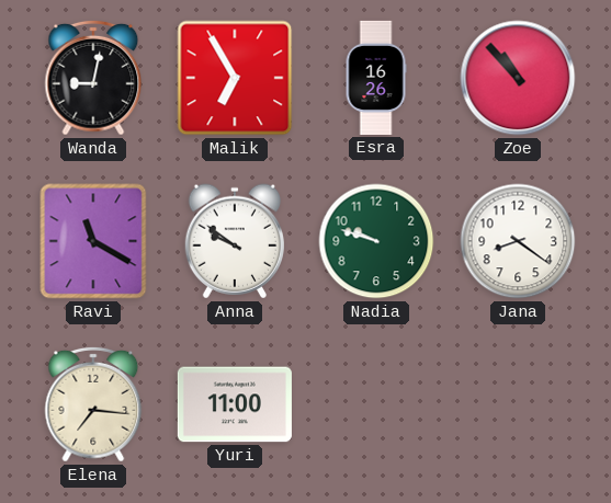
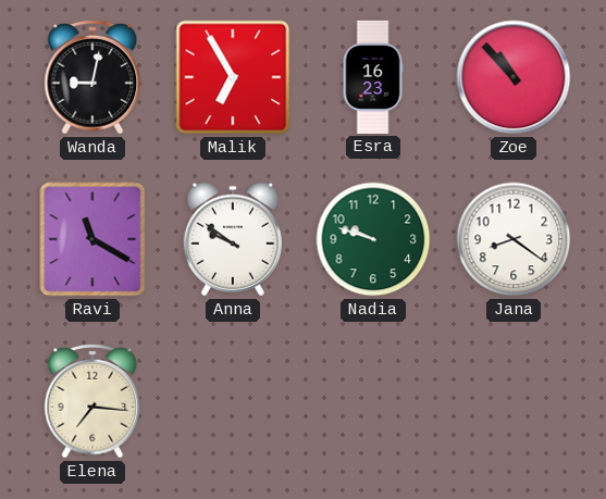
Esra: 16:26 -> 16:23
Yuri: 11:00 -> none
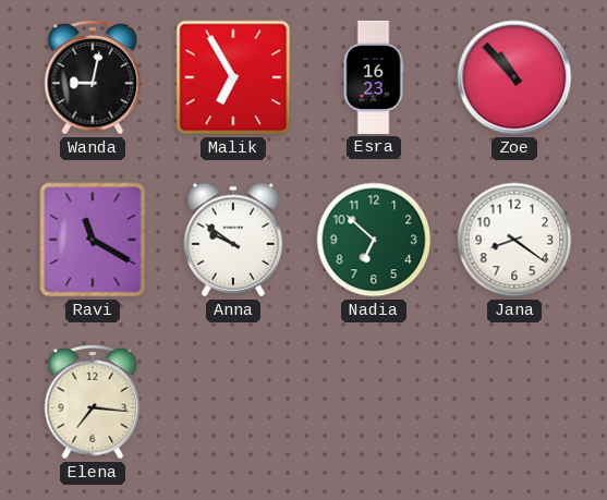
Nadia: 9:48 -> 6:52
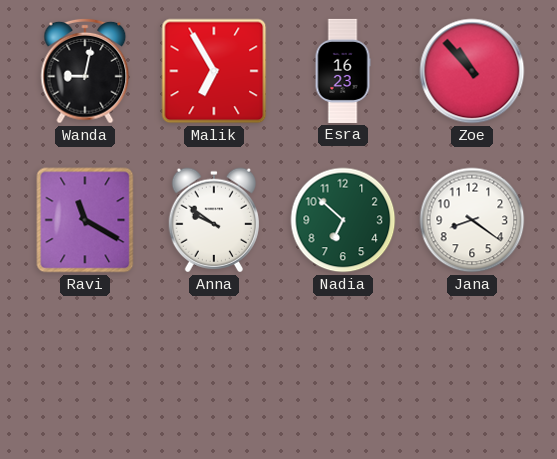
Elena: 7:16 -> none
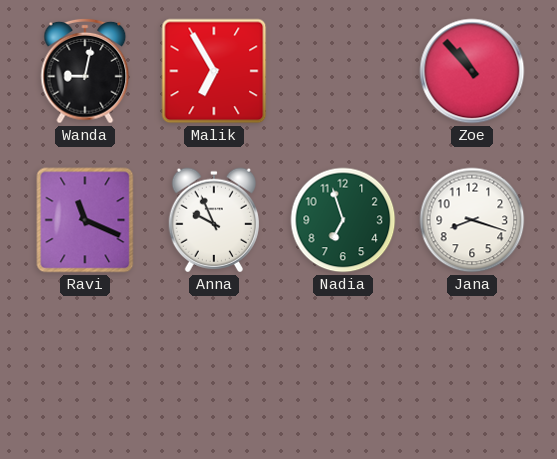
Esra: 16:23 -> none
Ravi: 11:20 -> 11:19
Anna: 9:51 -> 9:56
Nadia: 6:52 -> 6:57
Jana: 8:21 -> 8:18
